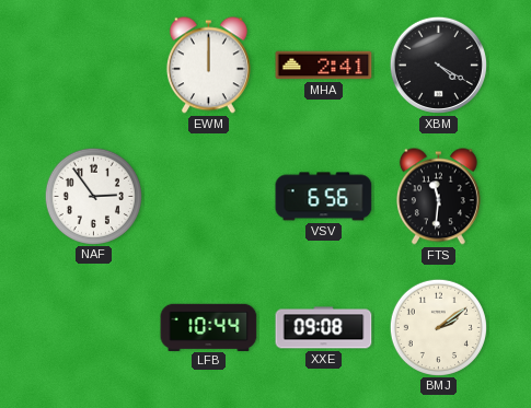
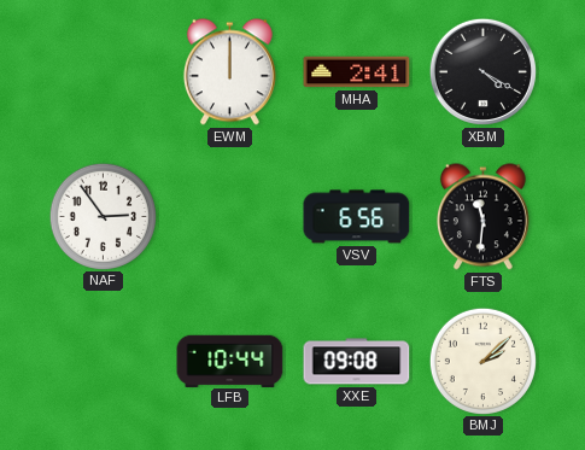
BMJ: 2:09 -> 2:08
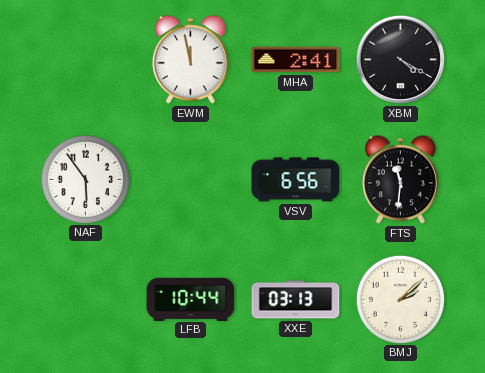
EWM: 12:00 -> 11:58
NAF: 2:54 -> 5:54
XXE: 09:08 -> 03:13
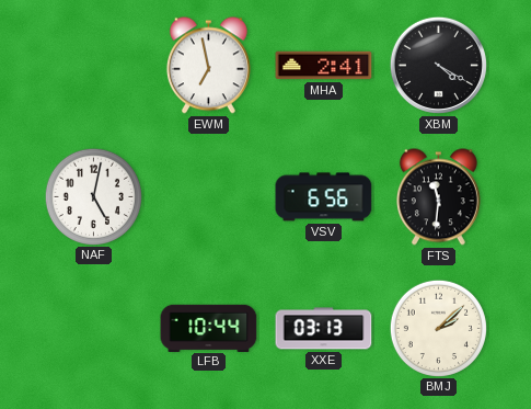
EWM: 11:58 -> 6:58
NAF: 5:54 -> 5:02
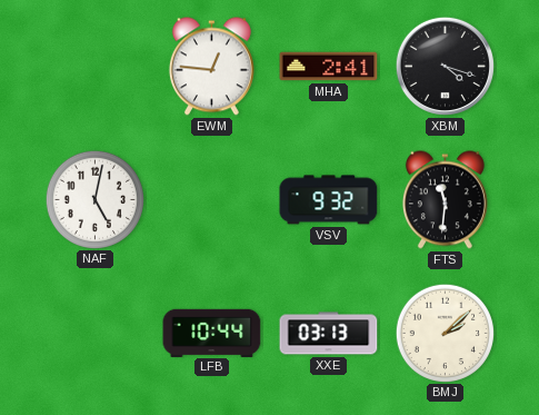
EWM: 6:58 -> 12:46
XBM: 4:20 -> 4:18
VSV: 6:56 -> 9:32
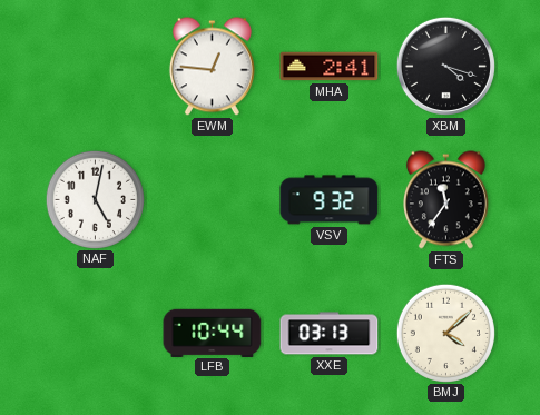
FTS: 11:31 -> 11:36
BMJ: 2:08 -> 4:08
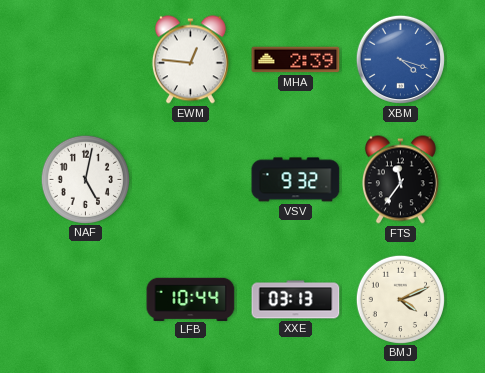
MHA: 2:41 -> 2:39
XBM dial: black -> blue
BMJ: 4:08 -> 4:11
